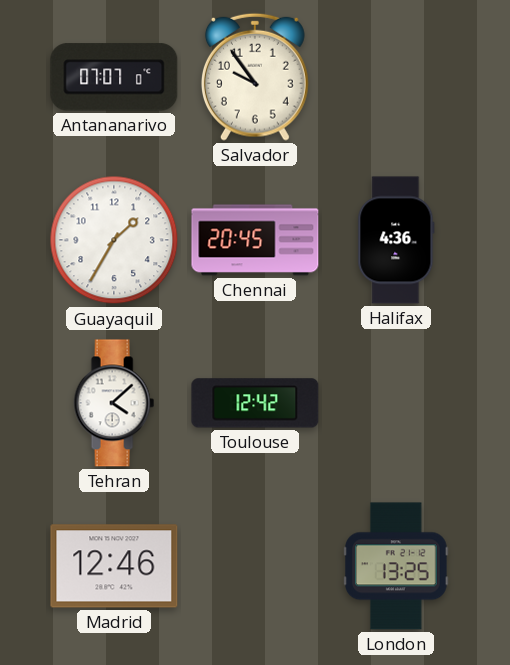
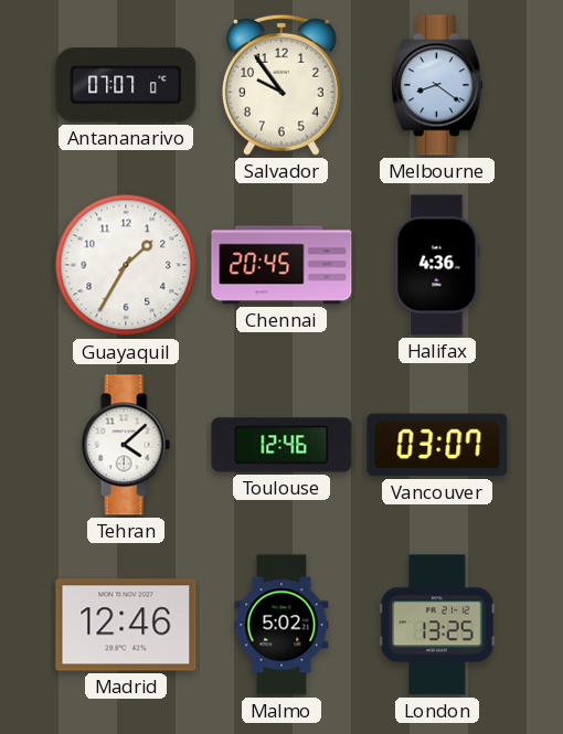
Melbourne: none -> 8:21
Toulouse: 12:42 -> 12:46
Vancouver: none -> 03:07
Malmo: none -> 5:02
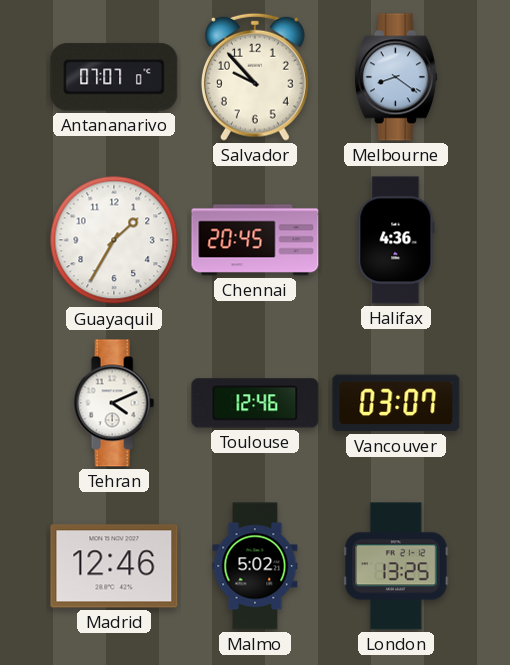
Salvador: 9:54 -> 9:53
Tehran: 4:08 -> 4:11
